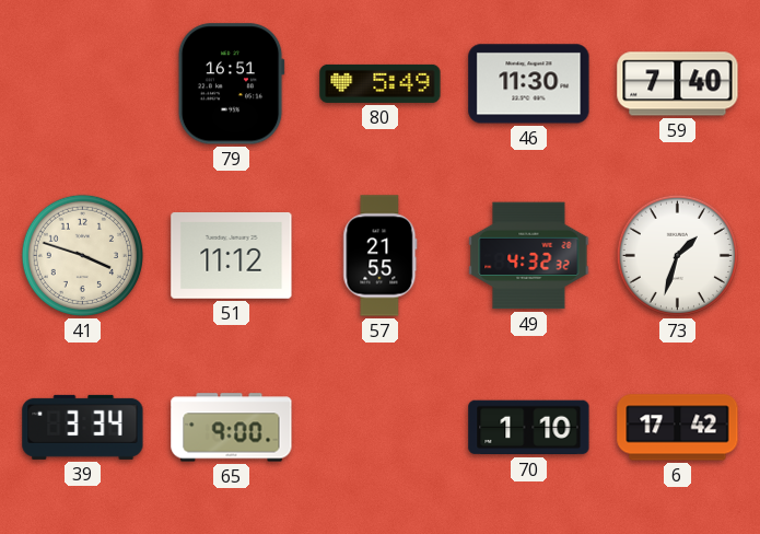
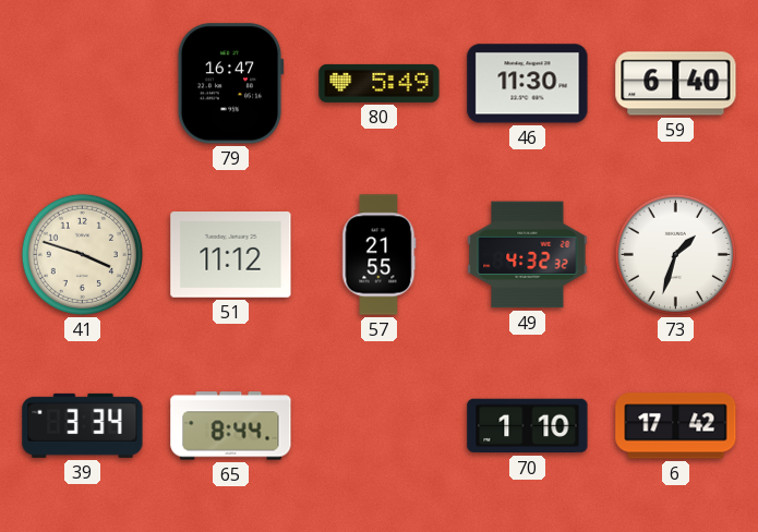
79: 16:51 -> 16:47
59: 7:40 -> 6:40
65: 9:00 -> 8:44
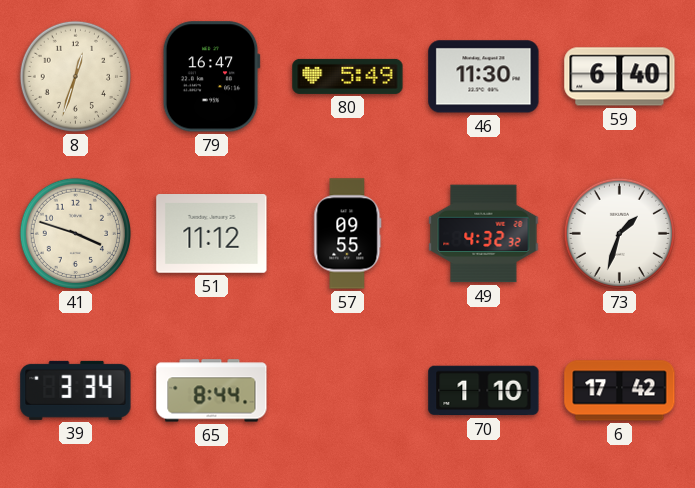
8: none -> 12:33
57: 21:55 -> 09:55
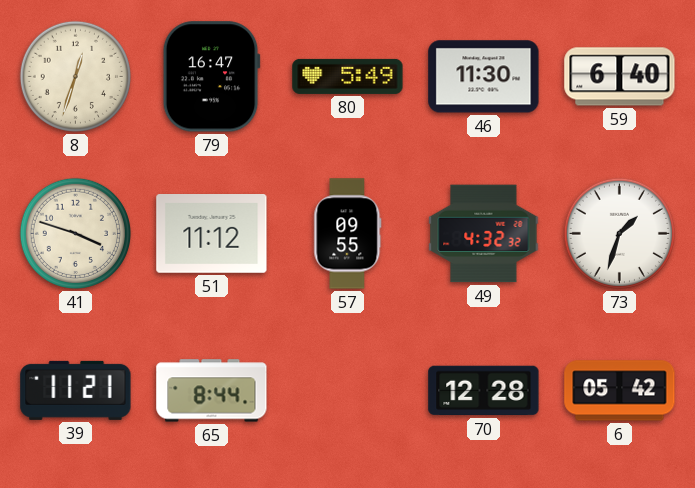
39: 3:34 -> 11:21
70: 1:10 -> 12:28
6: 17:42 -> 05:42
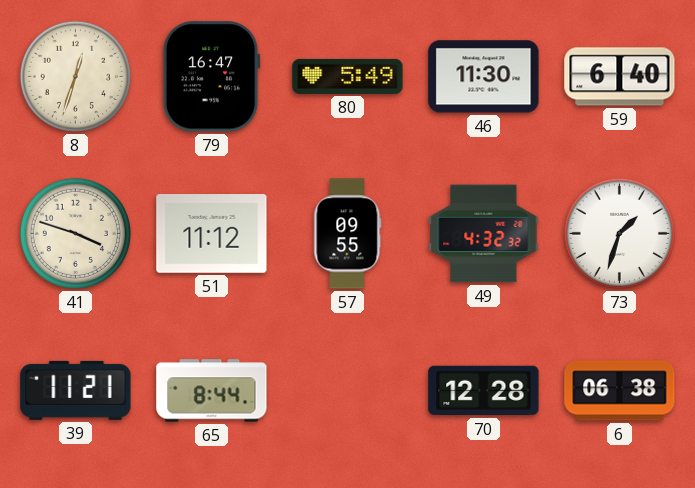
6: 05:42 -> 06:38
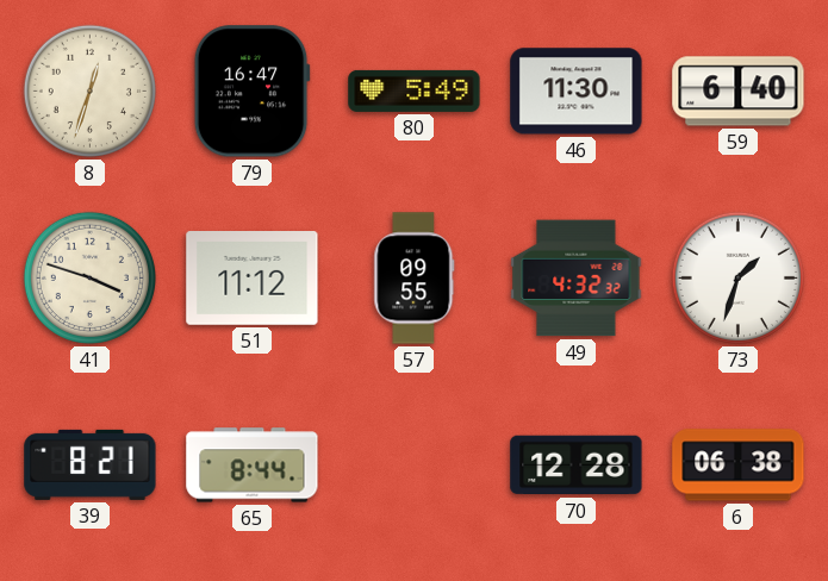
39: 11:21 -> 8:21
